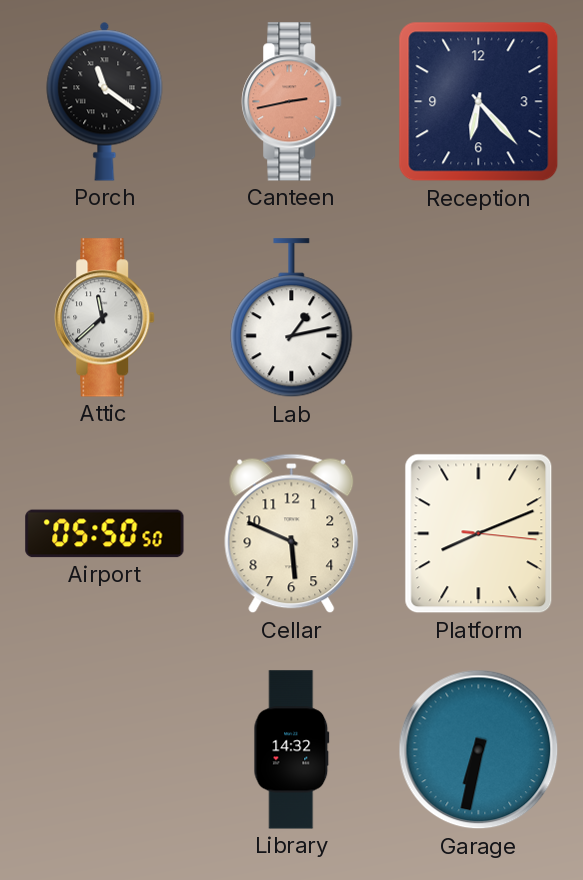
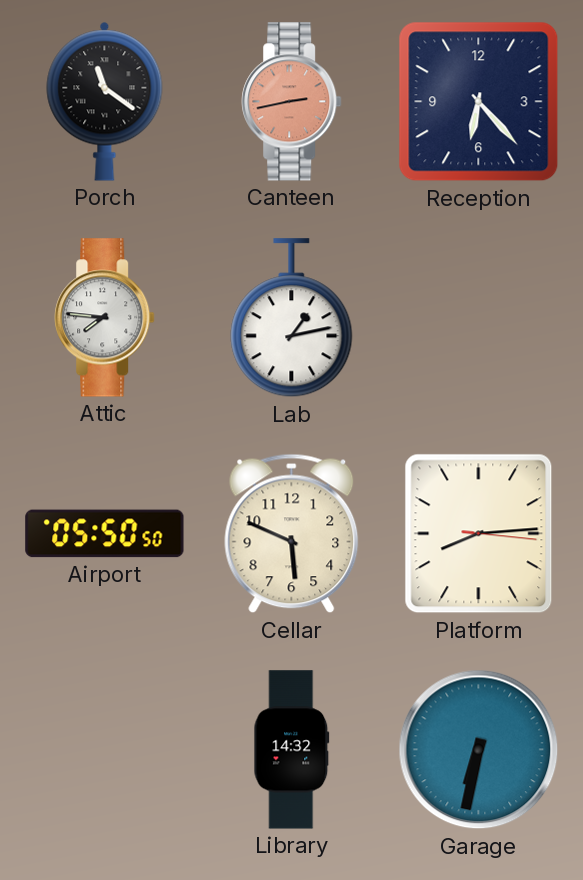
Attic: 11:38 -> 7:46
Platform: 8:11 -> 8:14
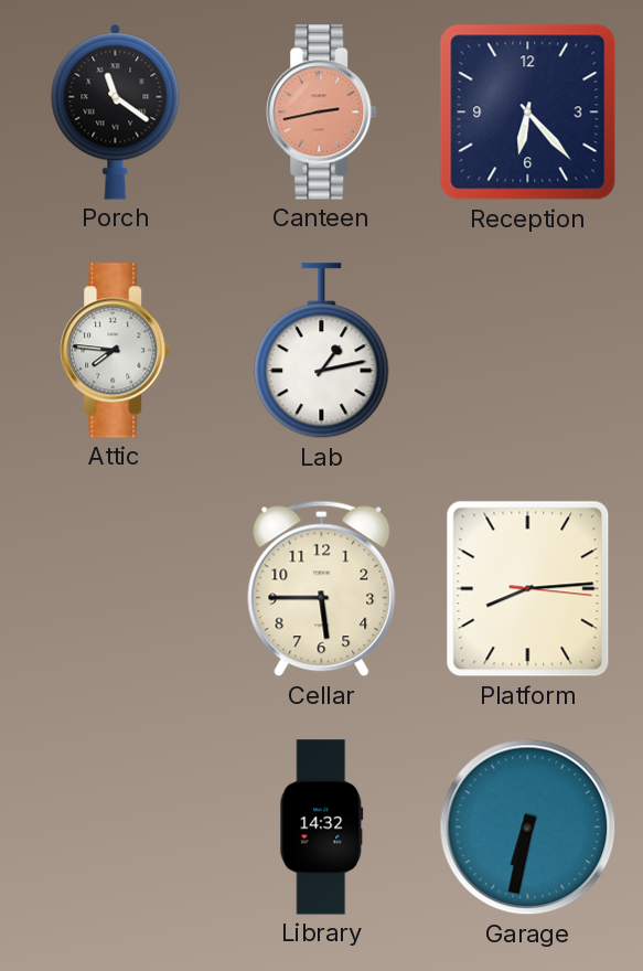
Airport: 05:50 -> none
Cellar: 5:49 -> 5:45
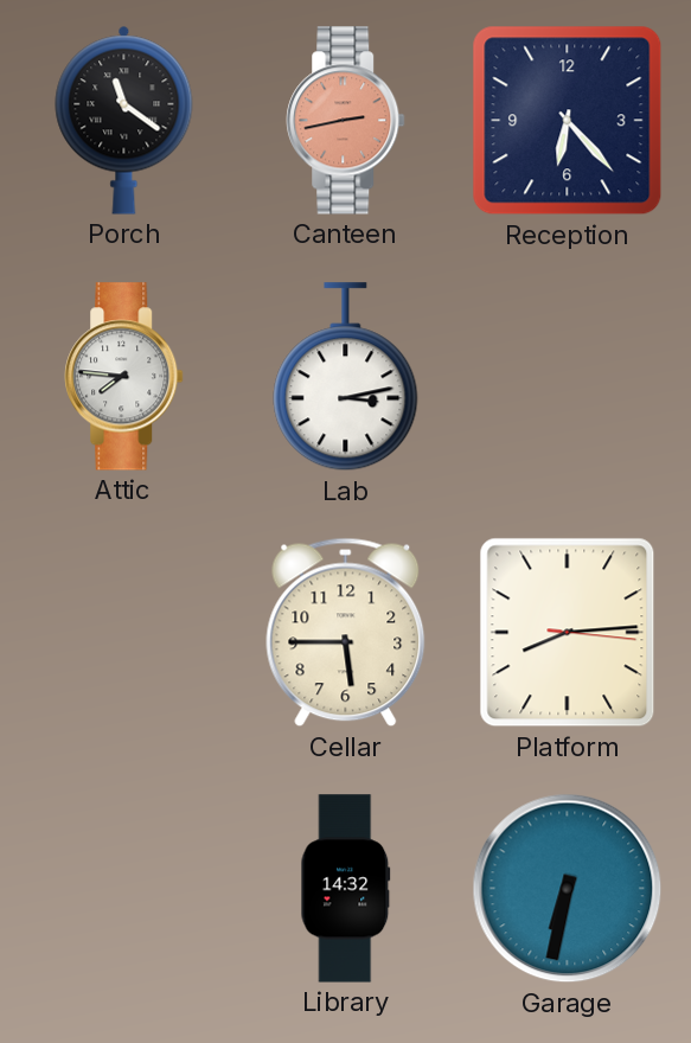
Lab: 1:13 -> 3:13
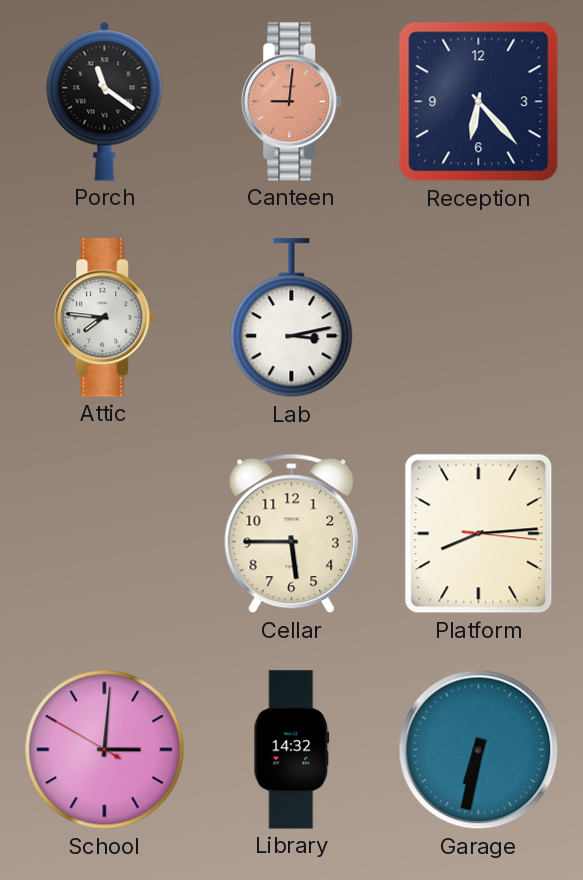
Canteen: 2:43 -> 9:01
School: none -> 3:00
